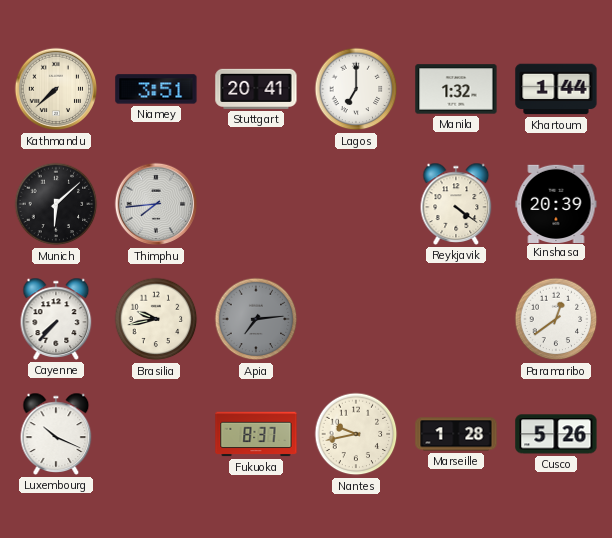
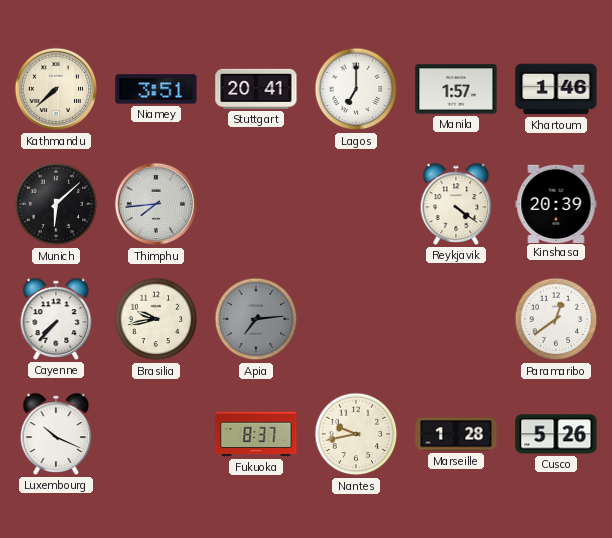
Manila: 1:32 -> 1:57
Khartoum: 1:44 -> 1:46
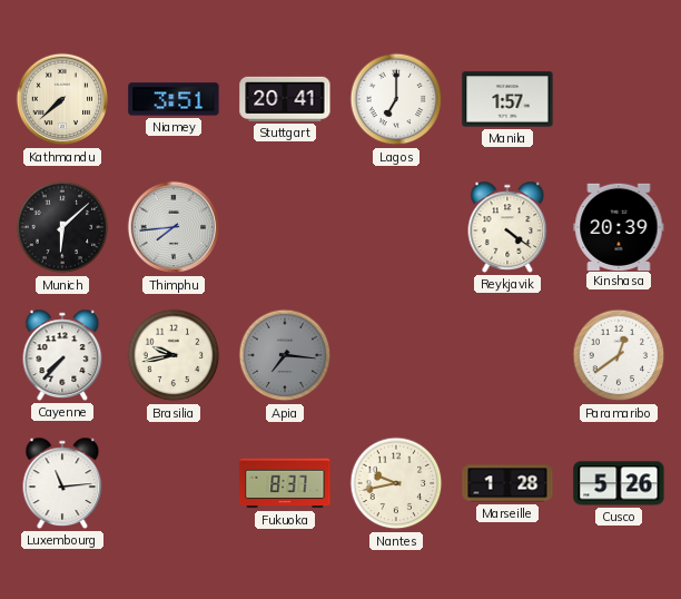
Khartoum: 1:46 -> none
Apia: 7:14 -> 7:16
Luxembourg: 10:19 -> 11:14
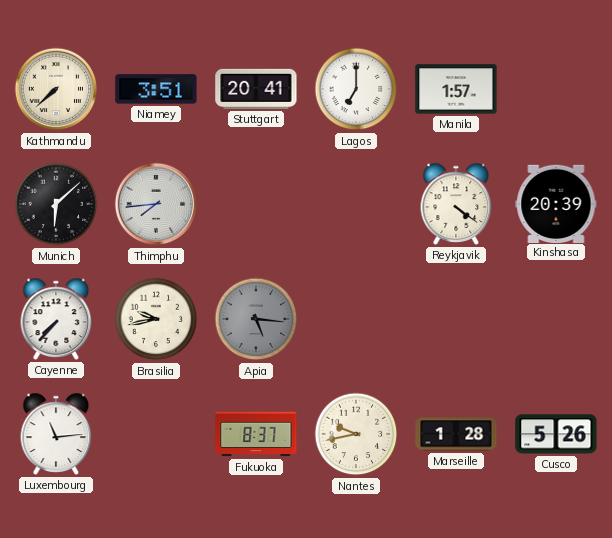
Apia: 7:16 -> 5:16
Paramaribo: 12:39 -> none
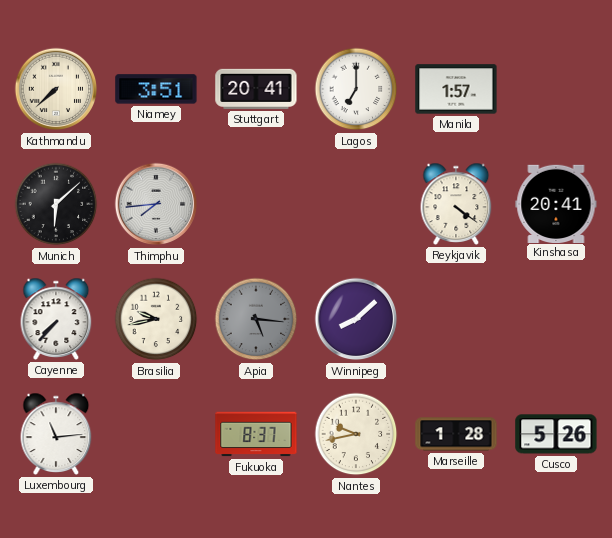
Kinshasa: 20:39 -> 20:41
Winnipeg: none -> 8:08
